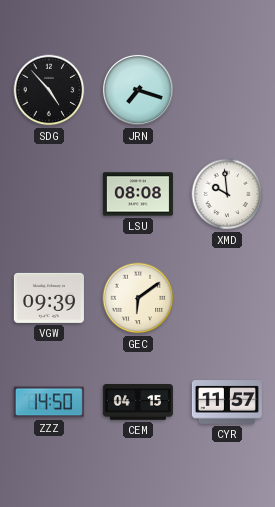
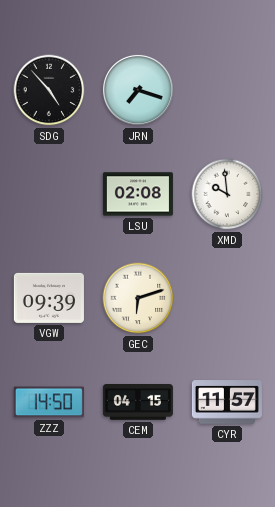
LSU: 08:08 -> 02:08
GEC: 6:09 -> 6:12
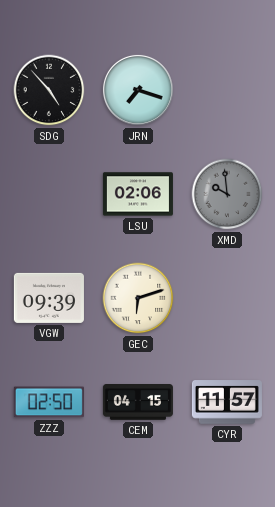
LSU: 02:08 -> 02:06
XMD dial: white -> grey
ZZZ: 14:50 -> 02:50
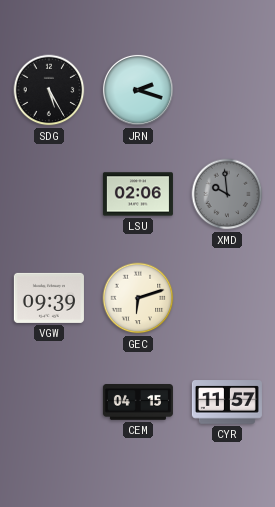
SDG: 4:53 -> 5:25
JRN: 7:18 -> 2:18
ZZZ: 02:50 -> none
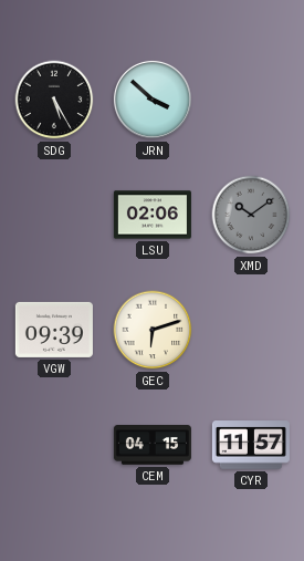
JRN: 2:18 -> 3:52
XMD: 9:59 -> 10:09
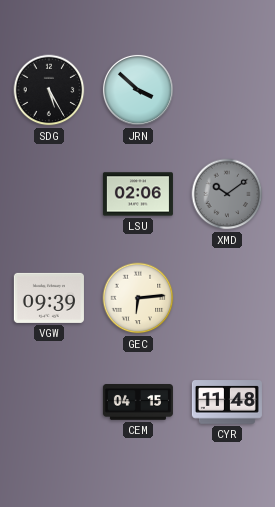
GEC: 6:12 -> 6:14
CYR: 11:57 -> 11:48
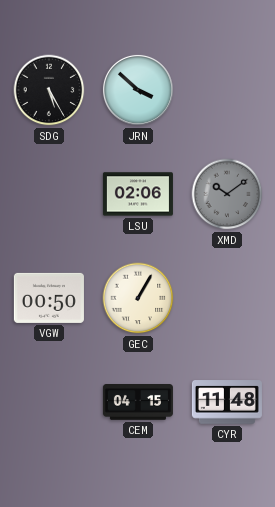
VGW: 09:39 -> 00:50
GEC: 6:14 -> 1:05
